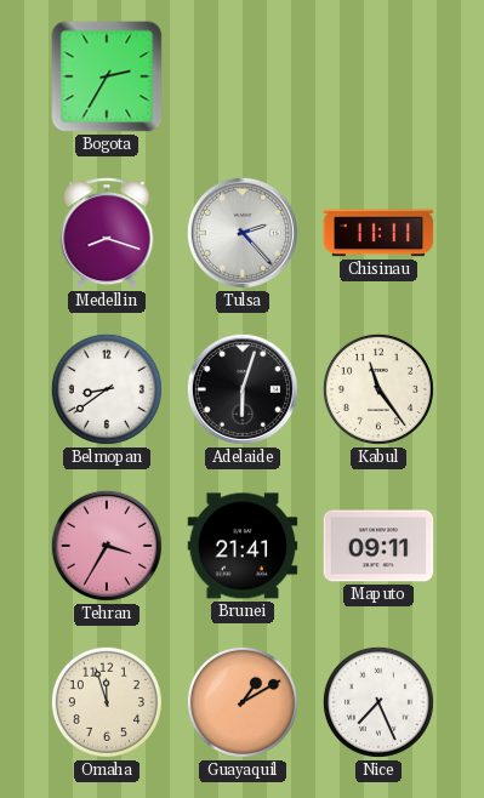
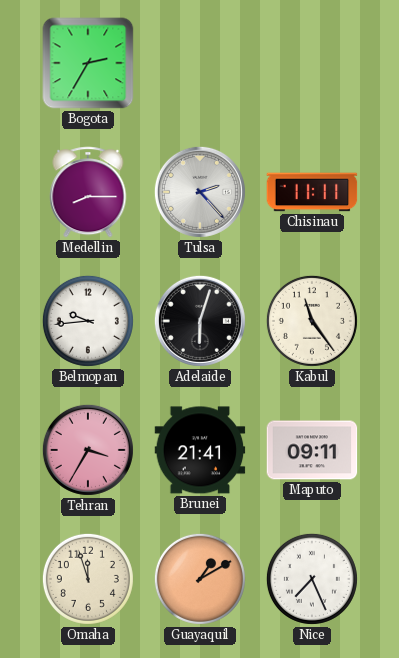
Medellin: 8:18 -> 8:15
Belmopan: 8:39 -> 9:44
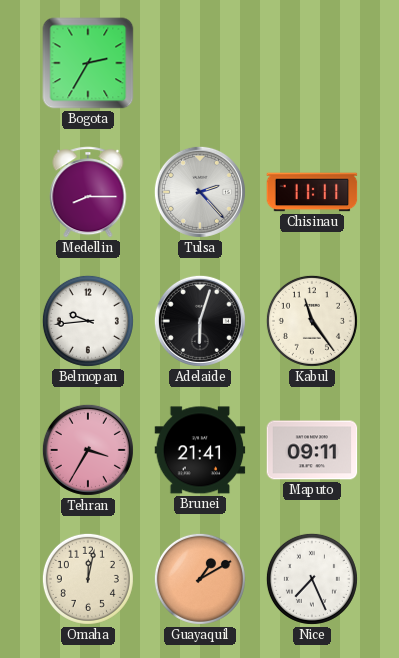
Omaha: 11:57 -> 12:02
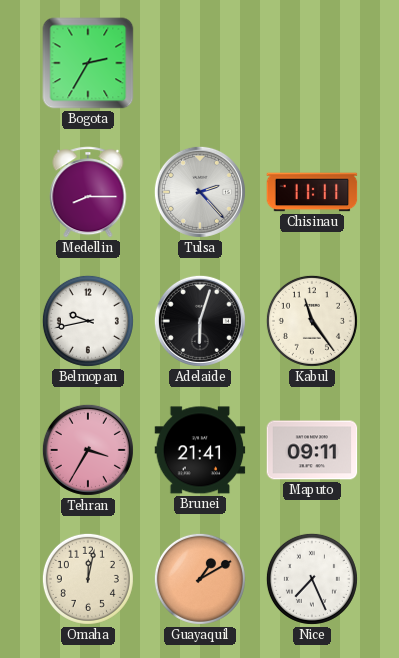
Belmopan: 9:44 -> 9:43
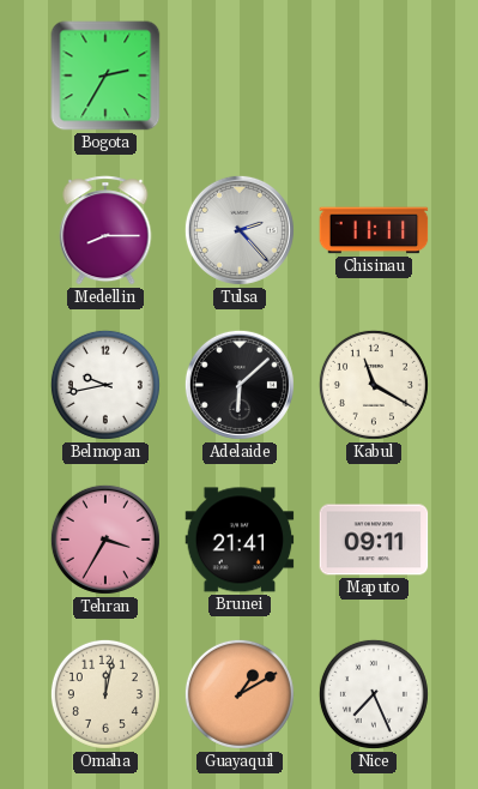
Adelaide: 6:03 -> 6:08
Kabul: 11:24 -> 11:20
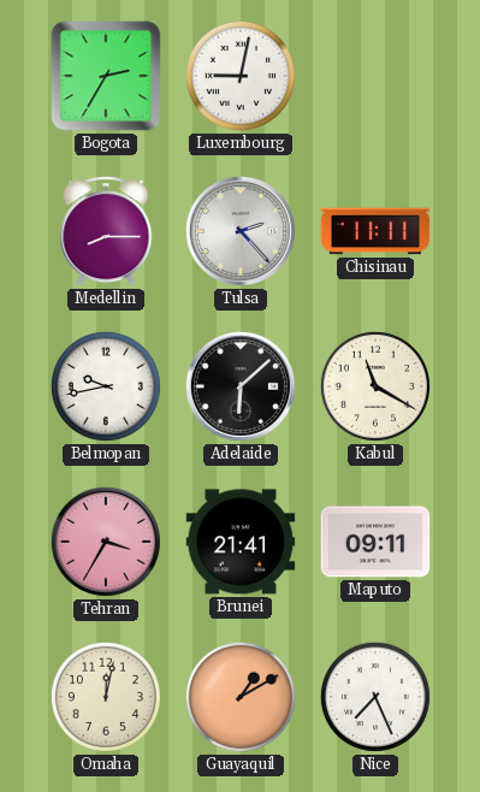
Luxembourg: none -> 9:02
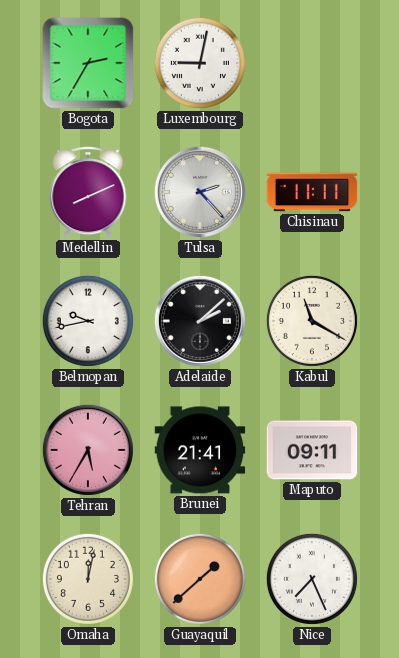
Medellin: 8:15 -> 8:11
Adelaide: 6:08 -> 2:08
Tehran: 3:35 -> 5:35
Guayaquil: 1:10 -> 1:38
